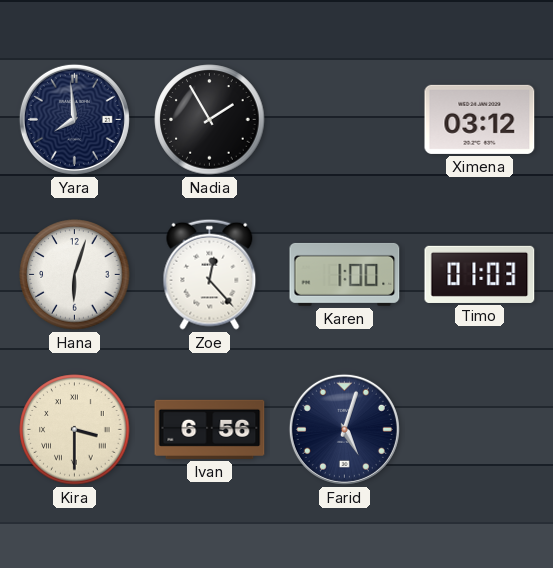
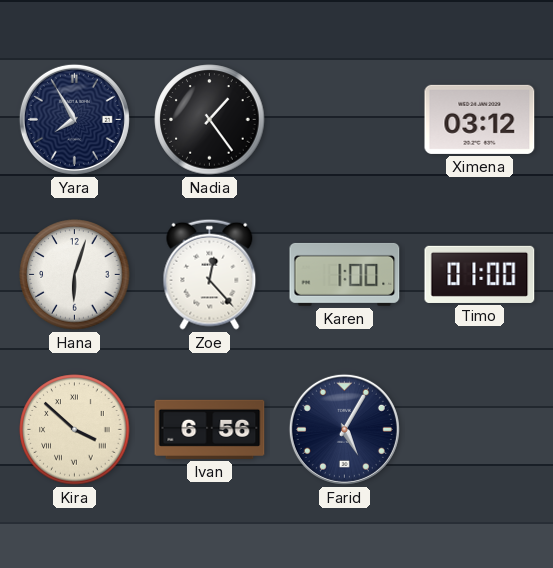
Yara: 7:59 -> 7:55
Nadia: 1:55 -> 1:24
Timo: 01:03 -> 01:00
Kira: 3:30 -> 3:52
Farid: 5:03 -> 5:05
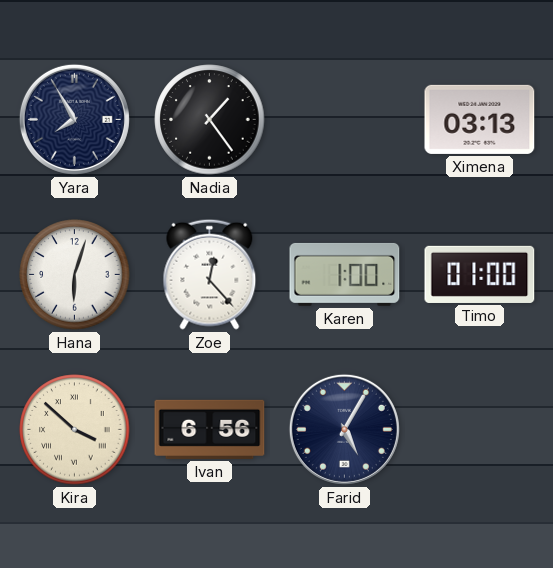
Ximena: 03:12 -> 03:13
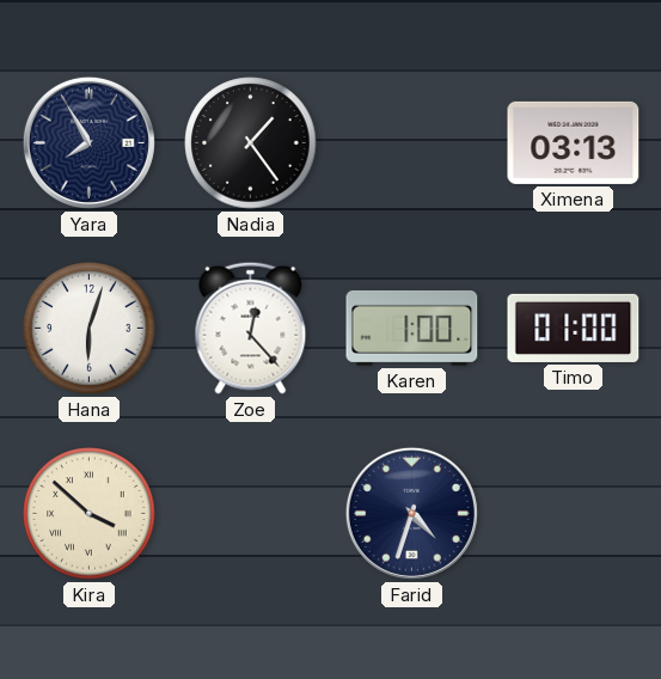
Ivan: 6:56 -> none
Farid: 5:05 -> 4:33
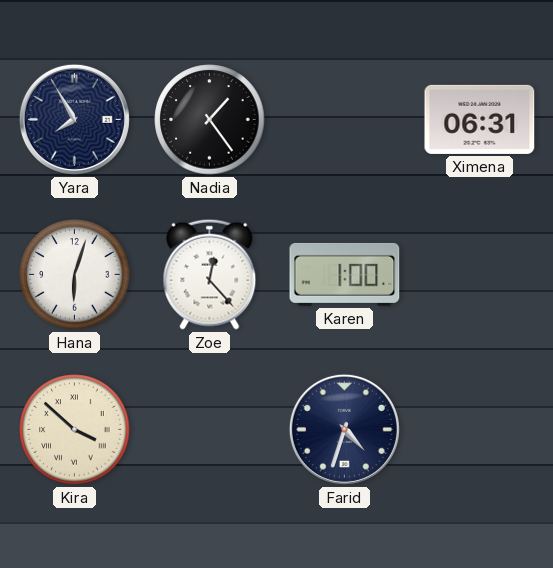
Ximena: 03:13 -> 06:31
Timo: 01:00 -> none
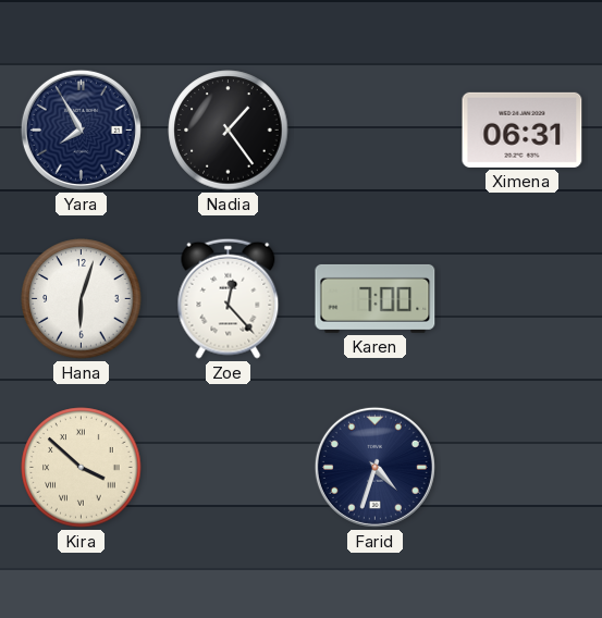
Karen: 1:00 -> 7:00
